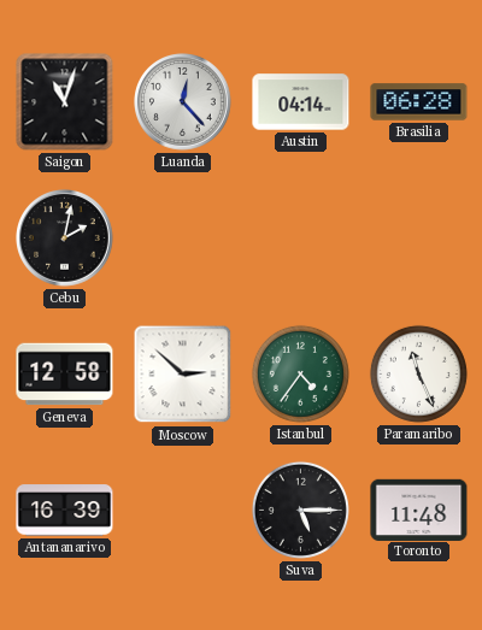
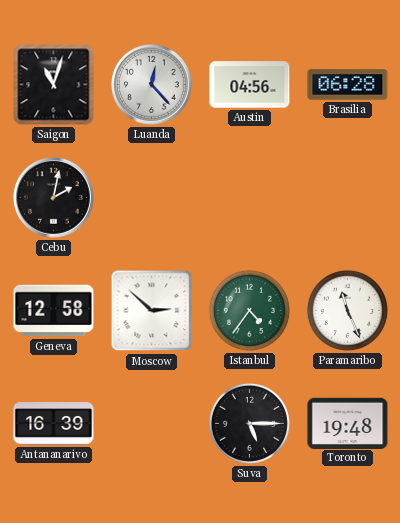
Austin: 04:14 -> 04:56
Toronto: 11:48 -> 19:48
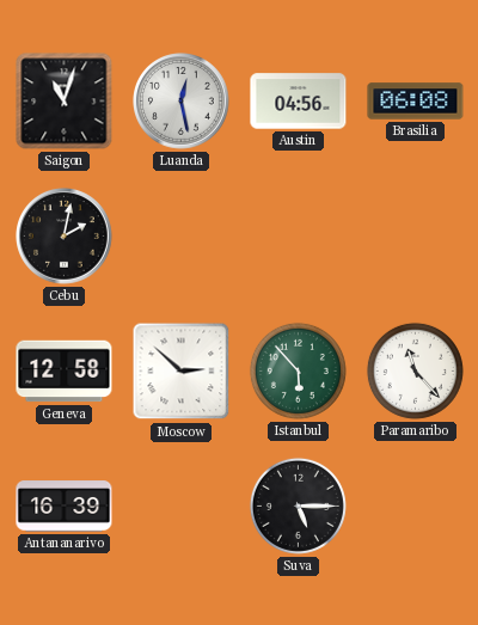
Luanda: 12:23 -> 12:28
Brasilia: 06:28 -> 06:08
Istanbul: 4:36 -> 5:53
Paramaribo: 11:26 -> 11:23
Toronto: 19:48 -> none
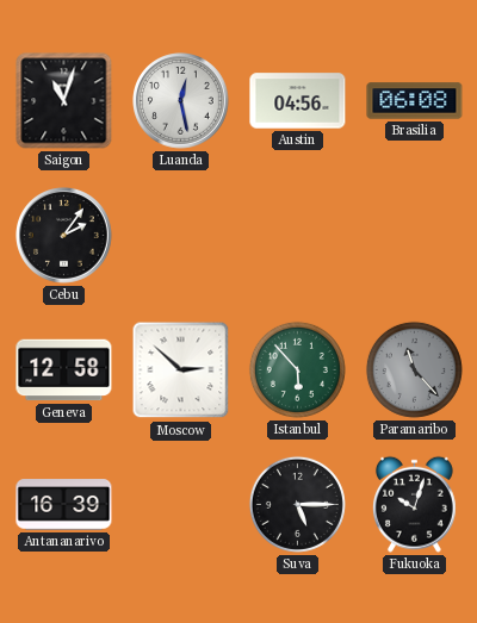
Cebu: 2:02 -> 2:06
Paramaribo dial: white -> grey
Fukuoka: none -> 10:03
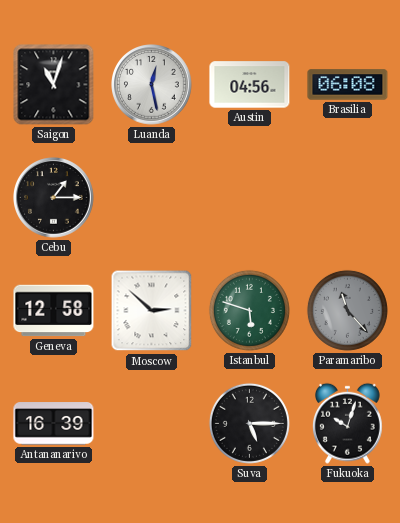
Cebu: 2:06 -> 1:15
Istanbul: 5:53 -> 5:48
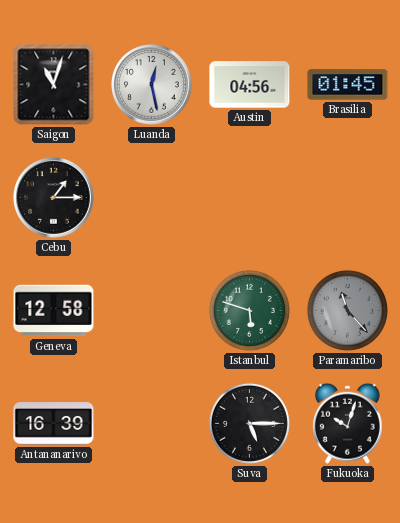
Brasilia: 06:08 -> 01:45
Moscow: 2:52 -> none
